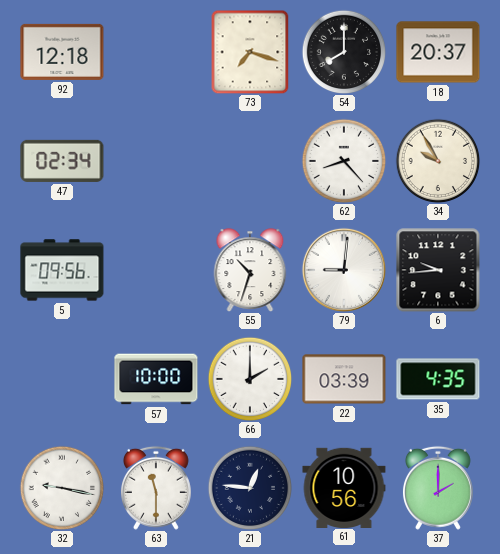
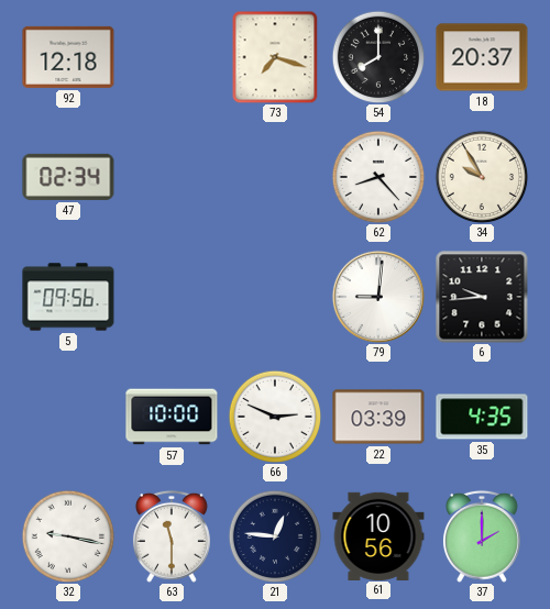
55: 10:33 -> none
66: 2:00 -> 2:49
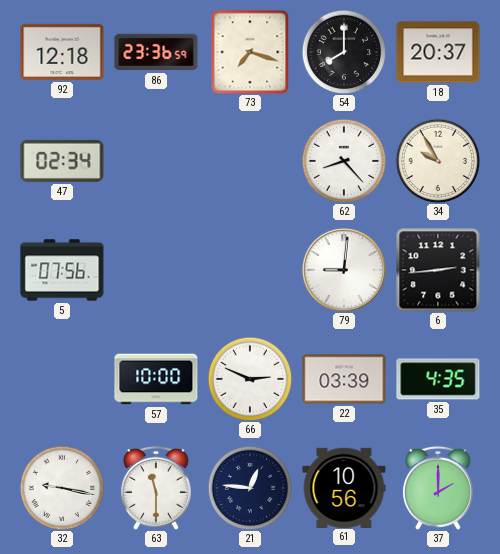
86: none -> 23:36
5: 09:56 -> 07:56
6: 9:44 -> 2:44
